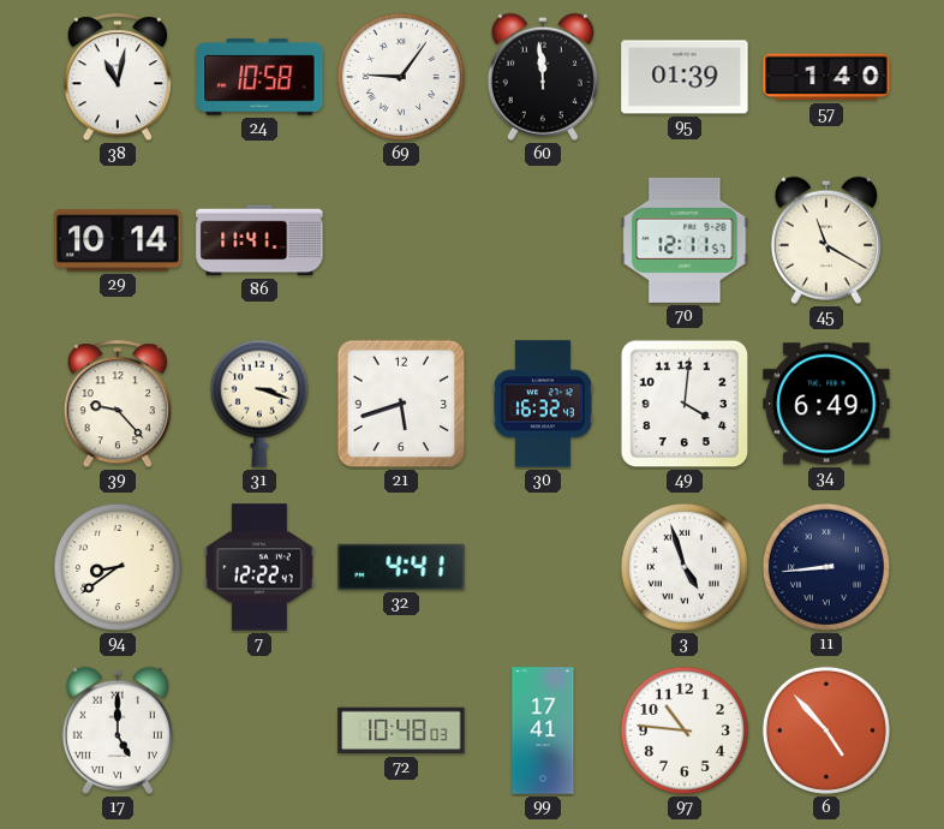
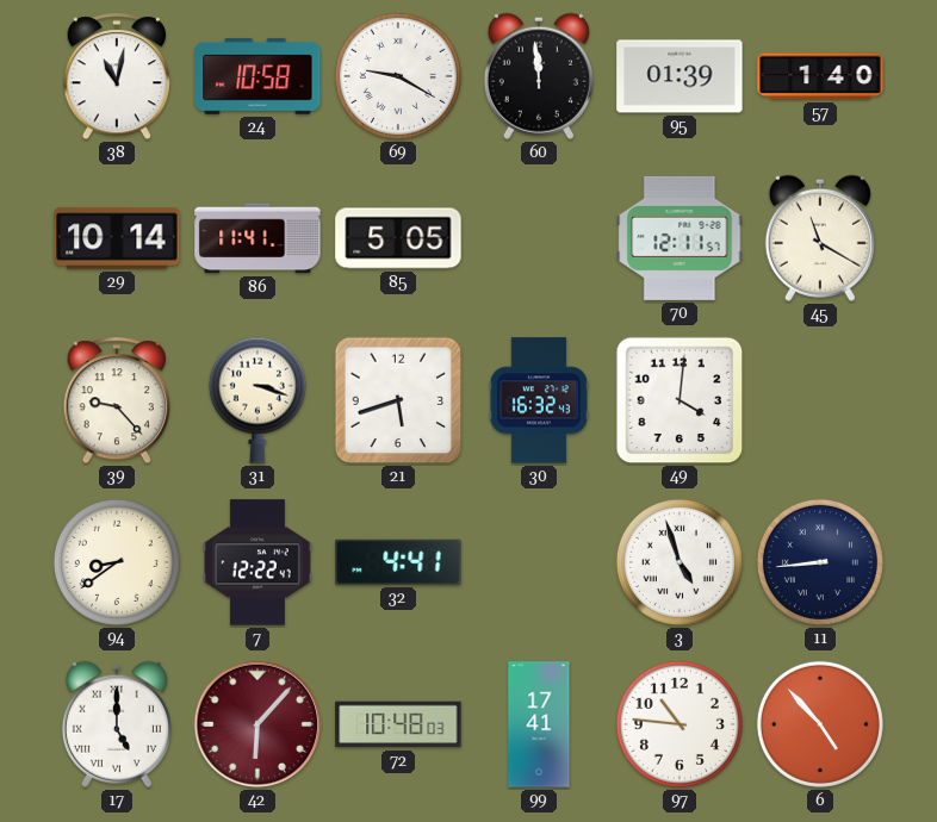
69: 9:06 -> 9:20
85: none -> 5:05
34: 6:49 -> none
42: none -> 6:07
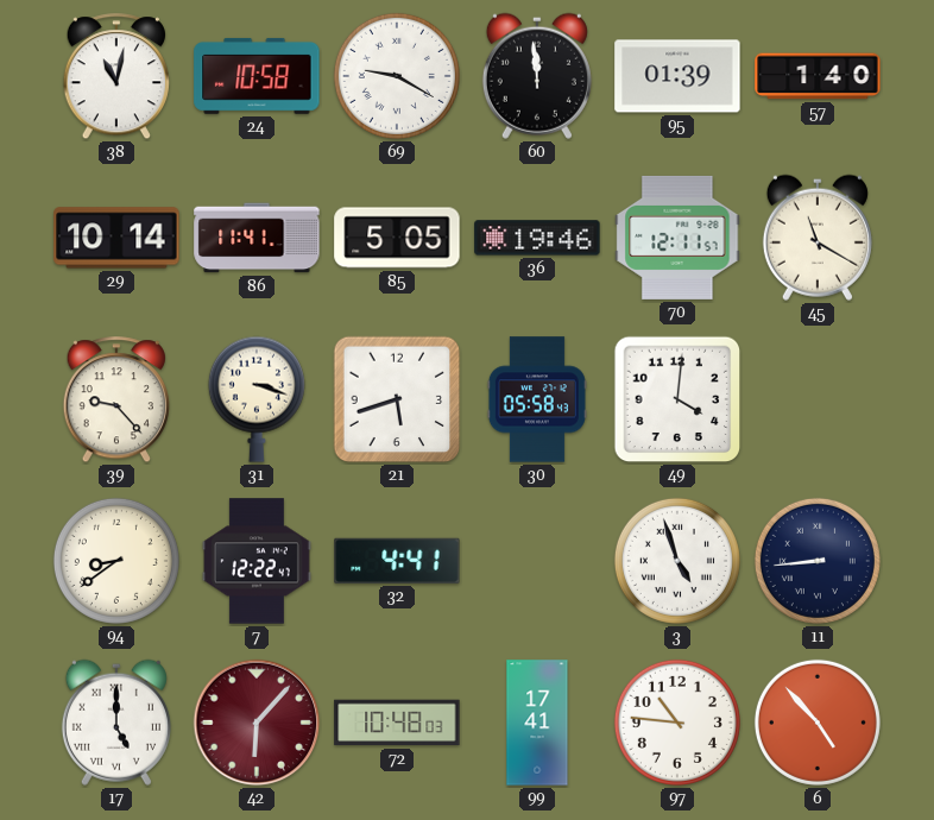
36: none -> 19:46
30: 16:32 -> 05:58
